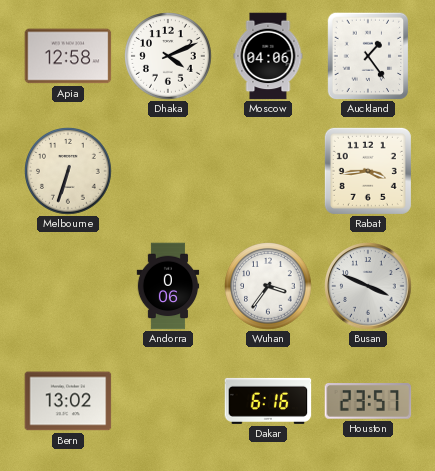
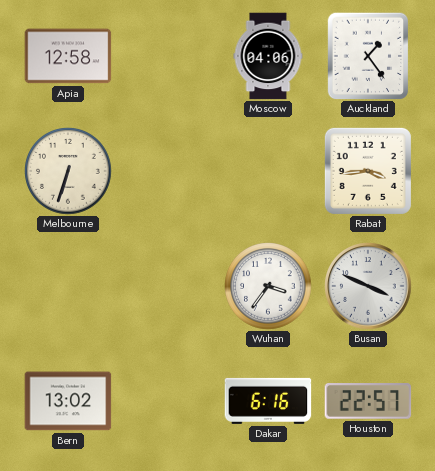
Dhaka: 4:11 -> none
Andorra: 0:06 -> none
Houston: 23:57 -> 22:57
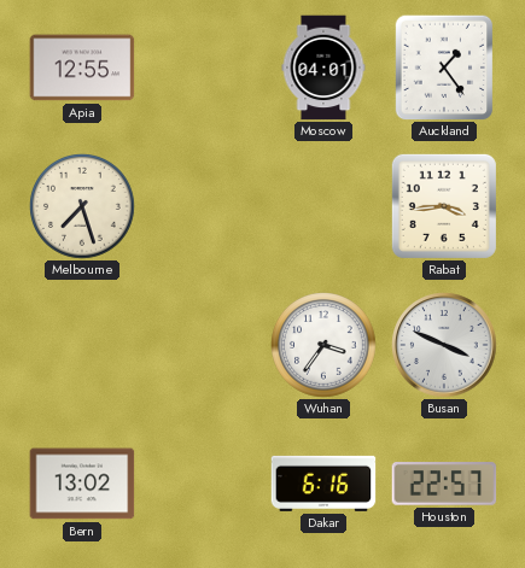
Apia: 12:58 -> 12:55
Moscow: 04:06 -> 04:01
Melbourne: 6:33 -> 7:27
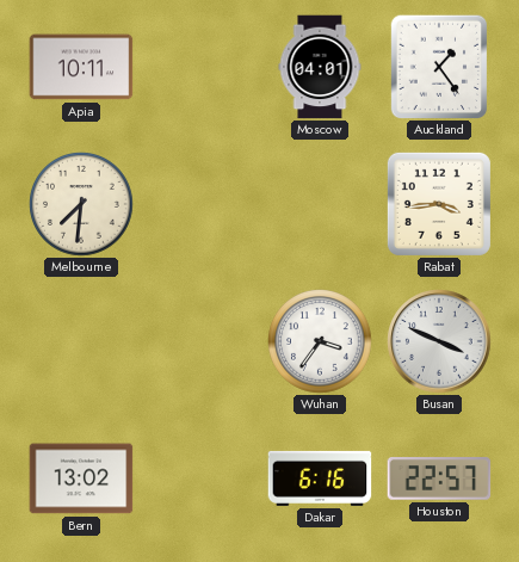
Apia: 12:55 -> 10:11
Melbourne: 7:27 -> 7:31
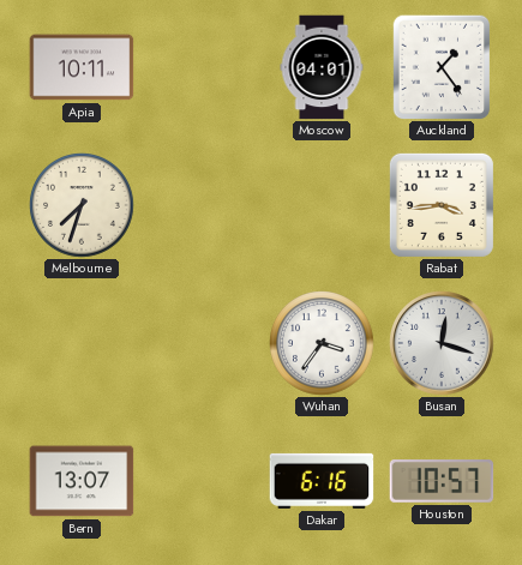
Melbourne: 7:31 -> 7:33
Busan: 3:49 -> 12:18
Bern: 13:02 -> 13:07
Houston: 22:57 -> 10:57
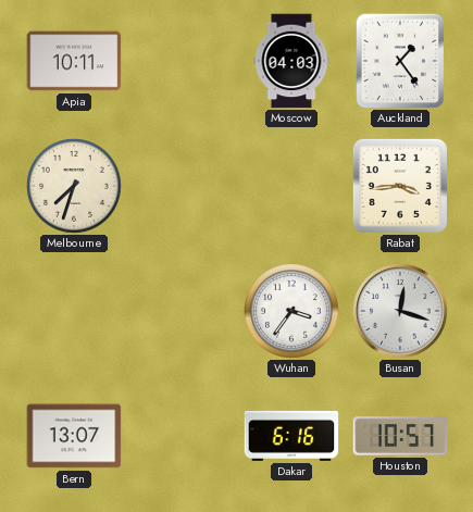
Moscow: 04:01 -> 04:03
